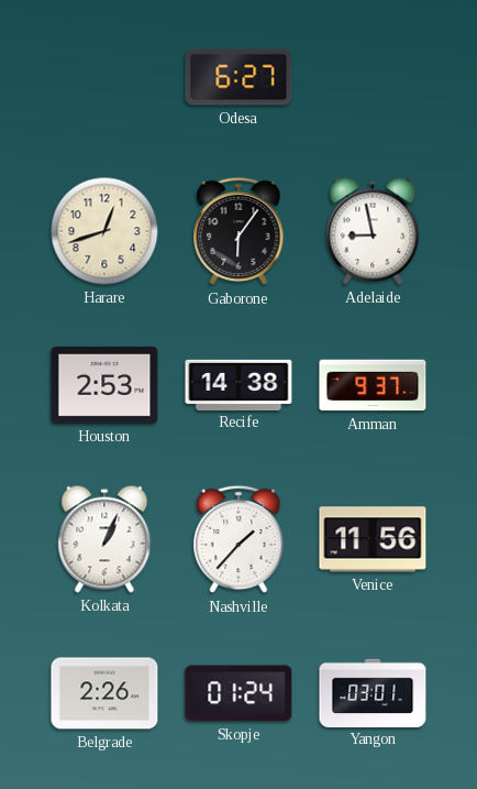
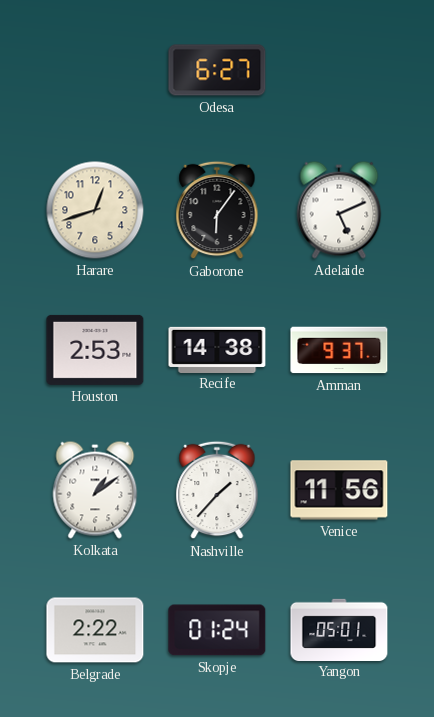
Adelaide: 8:58 -> 5:11
Kolkata: 1:04 -> 1:09
Belgrade: 2:26 -> 2:22
Yangon: 03:01 -> 05:01
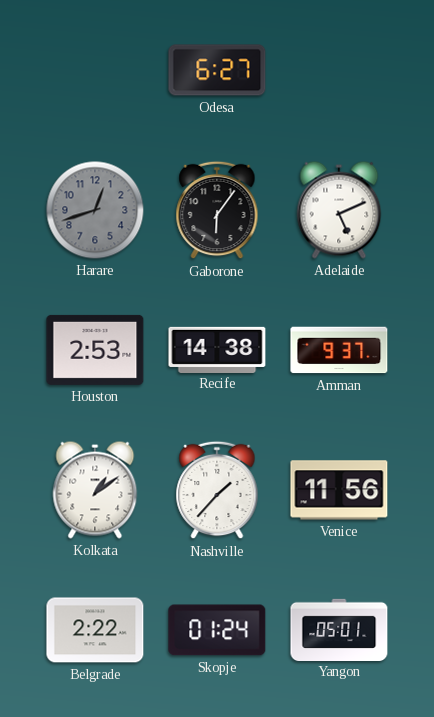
Harare dial: cream -> grey
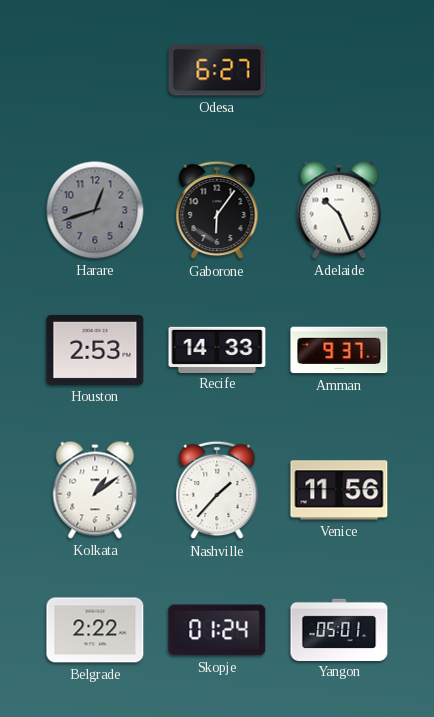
Adelaide: 5:11 -> 10:26
Recife: 14:38 -> 14:33
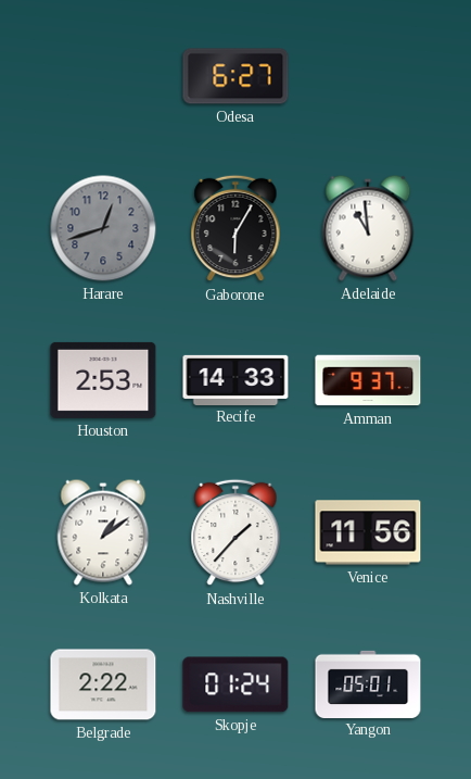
Gaborone: 6:06 -> 6:05
Adelaide: 10:26 -> 10:59
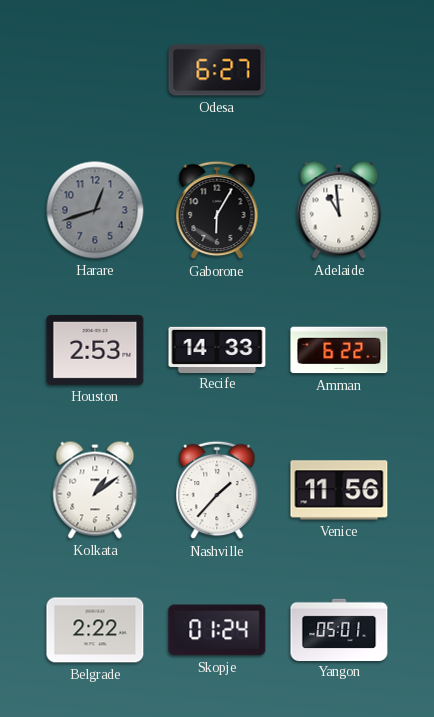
Amman: 9:37 -> 6:22
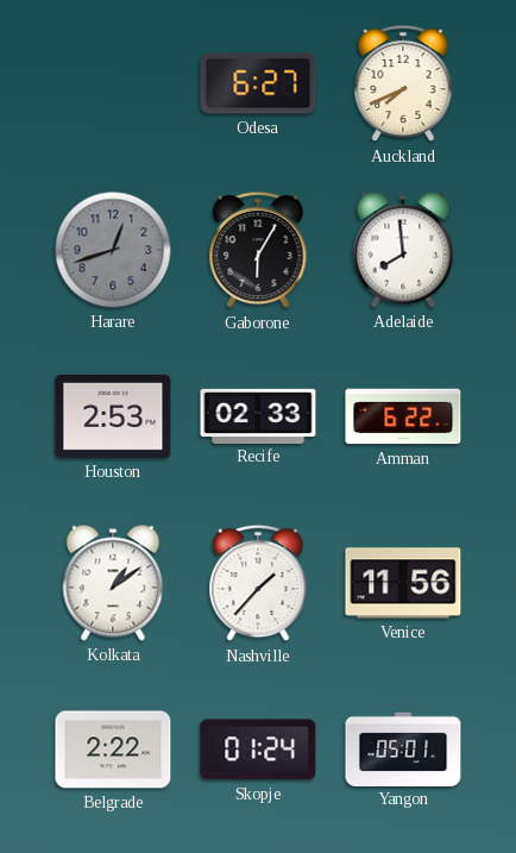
Auckland: none -> 7:41
Adelaide: 10:59 -> 7:59
Recife: 14:33 -> 02:33
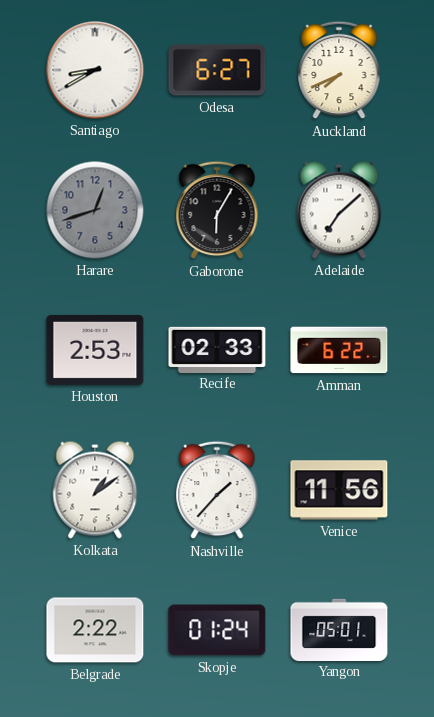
Santiago: none -> 8:40
Adelaide: 7:59 -> 7:08
